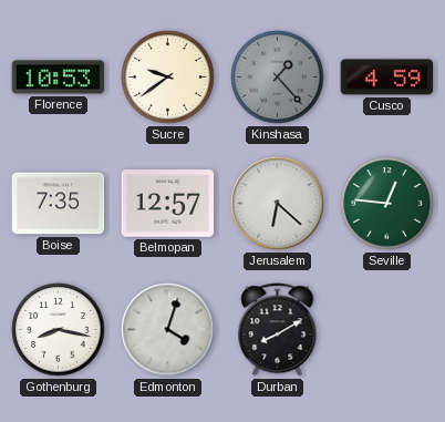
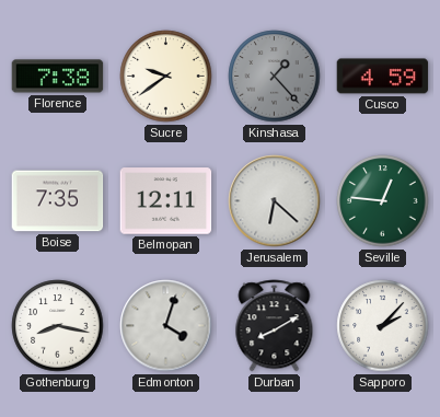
Florence: 10:53 -> 7:38
Belmopan: 12:57 -> 12:11
Sapporo: none -> 2:07
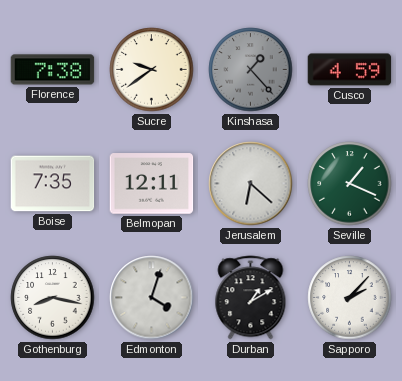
Seville: 12:46 -> 1:19
Durban: 8:10 -> 1:10
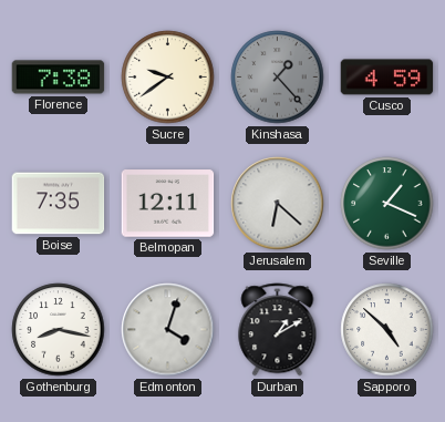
Sapporo: 2:07 -> 4:52
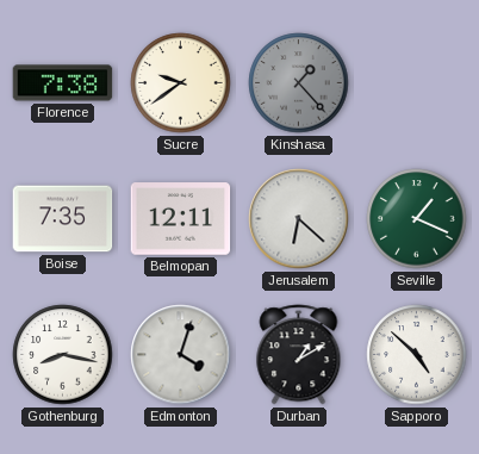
Cusco: 4:59 -> none
